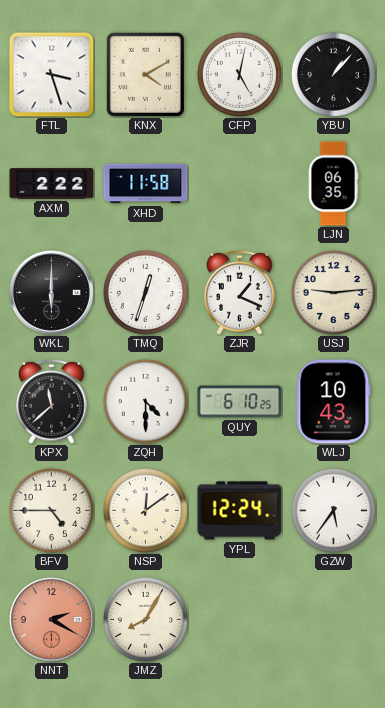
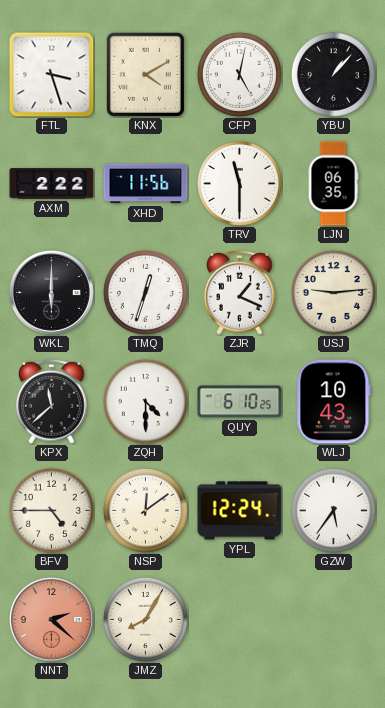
XHD: 11:58 -> 11:56
TRV: none -> 11:30
NNT: 2:20 -> 2:22
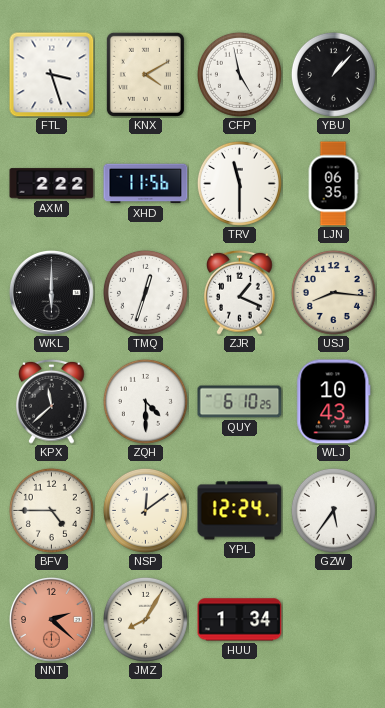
CFP: 5:02 -> 4:58
USJ: 9:14 -> 8:16
HUU: none -> 1:34
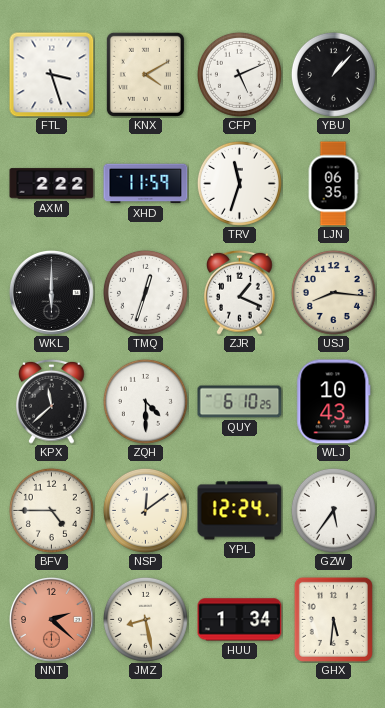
CFP: 4:58 -> 5:11
XHD: 11:56 -> 11:59
TRV: 11:30 -> 11:33
JMZ: 8:05 -> 8:28
GHX: none -> 5:31
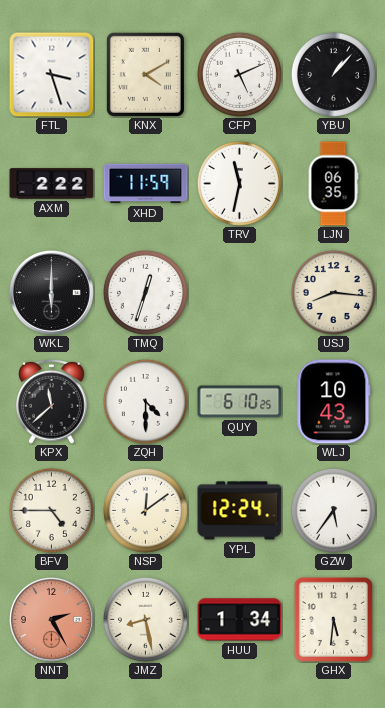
TRV: 11:33 -> 11:32
ZJR: 1:19 -> none
NNT: 2:22 -> 2:25
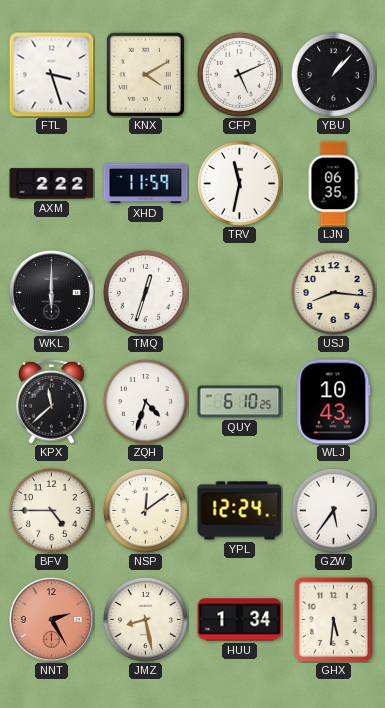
ZQH: 4:30 -> 4:33
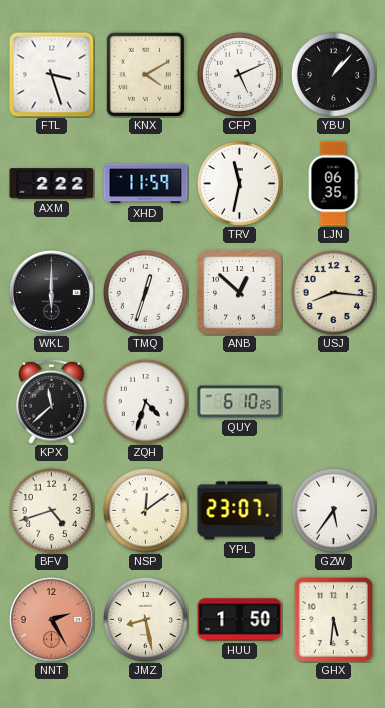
ANB: none -> 12:52
WLJ: 10:43 -> none
BFV: 4:45 -> 4:42
YPL: 12:24 -> 23:07
HUU: 1:34 -> 1:50
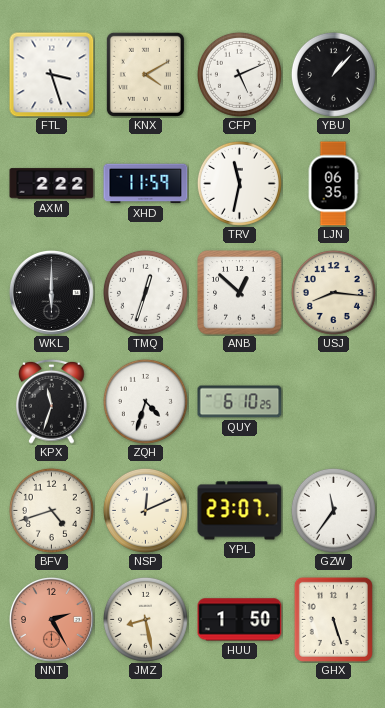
KPX: 11:38 -> 11:33
NSP: 12:09 -> 12:11
GZW: 5:36 -> 11:36
GHX: 5:31 -> 5:27
